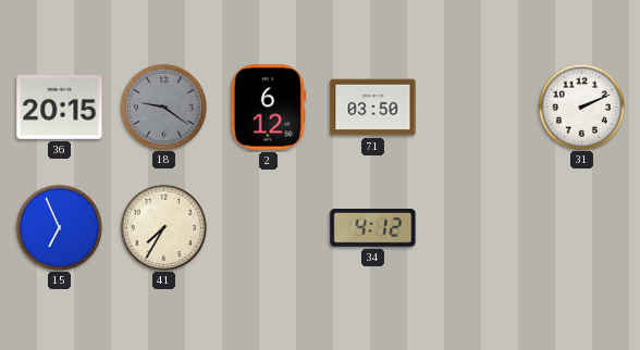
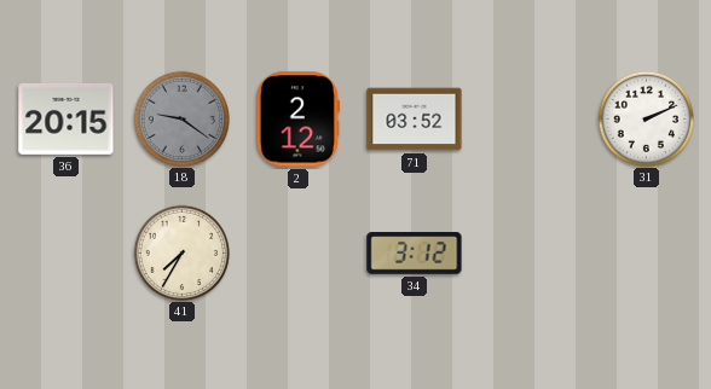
2: 6:12 -> 2:12
71: 03:50 -> 03:52
15: 6:56 -> none
34: 4:12 -> 3:12
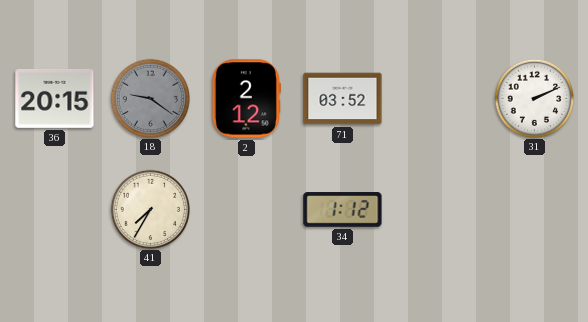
34: 3:12 -> 1:12
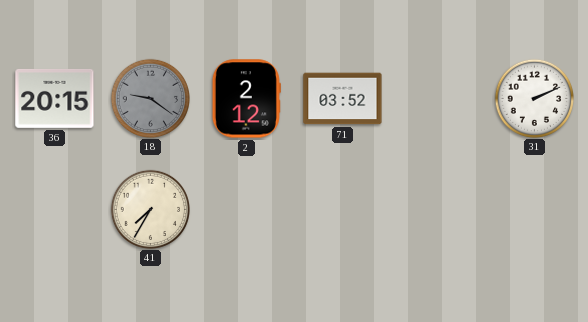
34: 1:12 -> none
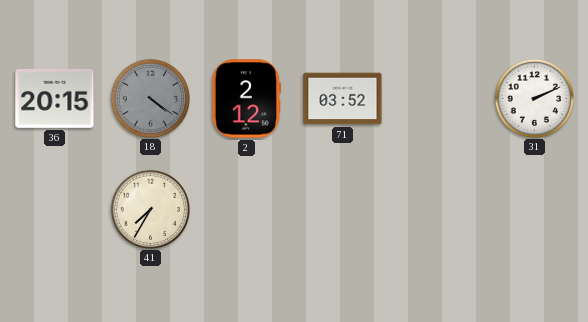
18: 9:21 -> 4:21
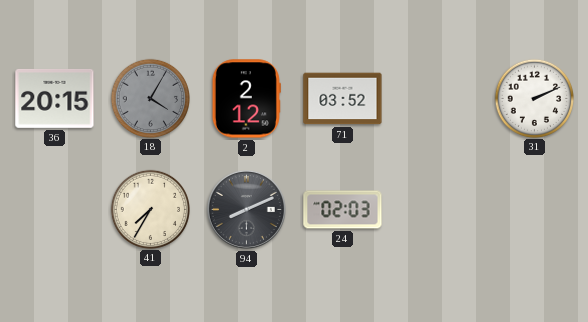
18: 4:21 -> 4:05
94: none -> 8:11
24: none -> 02:03
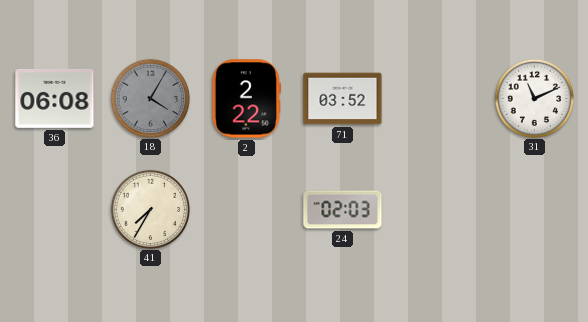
36: 20:15 -> 06:08
2: 2:12 -> 2:22
31: 2:11 -> 11:11
94: 8:11 -> none
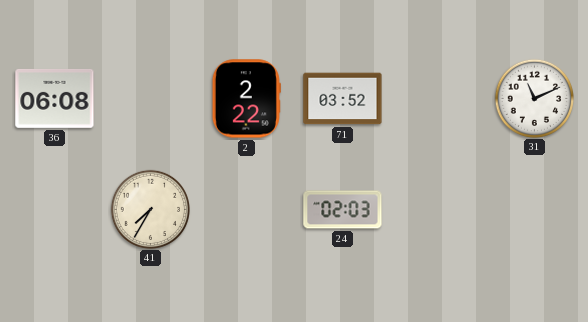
18: 4:05 -> none
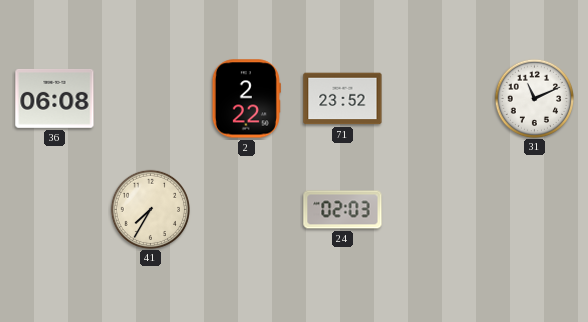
71: 03:52 -> 23:52
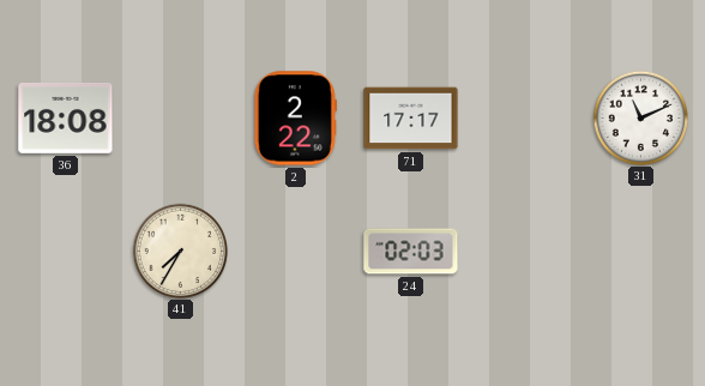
36: 06:08 -> 18:08
71: 23:52 -> 17:17
